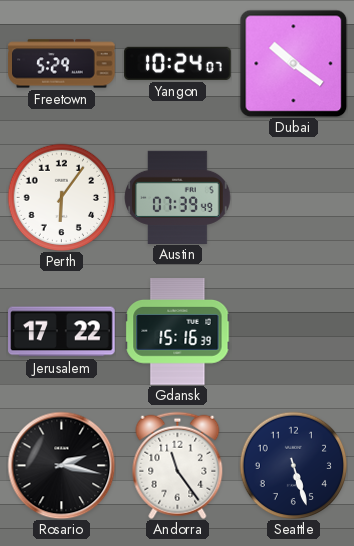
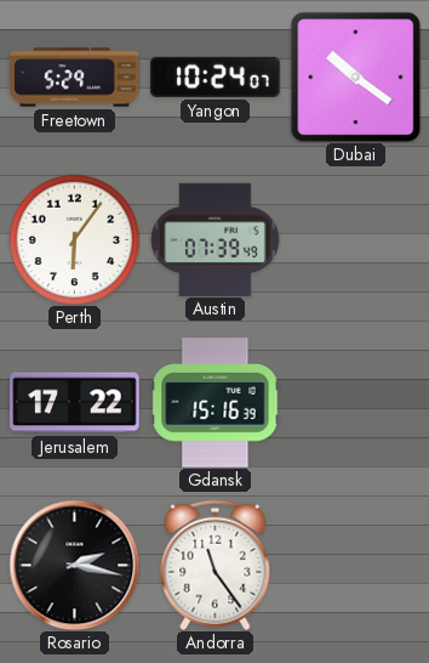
Seattle: 5:27 -> none
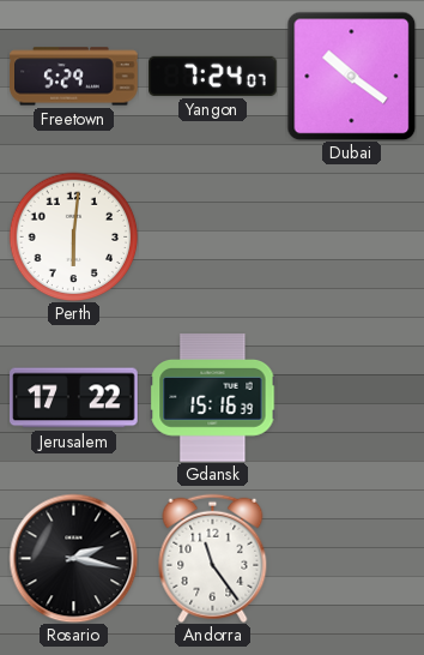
Yangon: 10:24 -> 7:24
Perth: 6:06 -> 6:01
Austin: 07:39 -> none
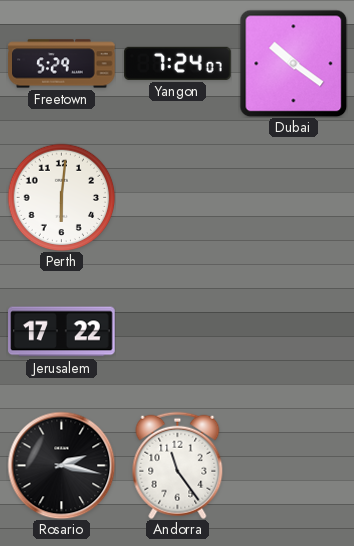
Gdansk: 15:16 -> none
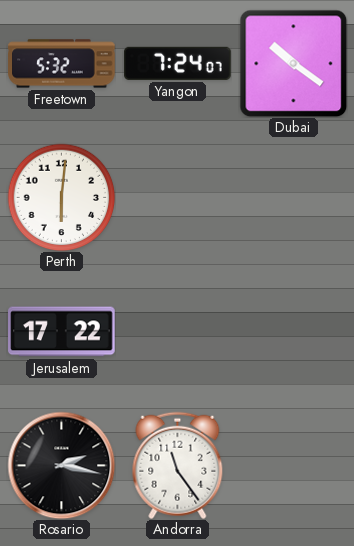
Freetown: 5:29 -> 5:32
